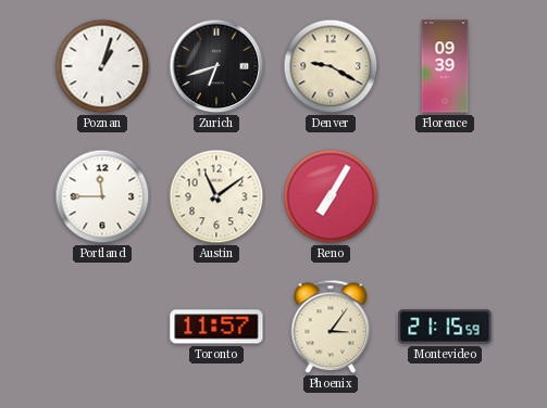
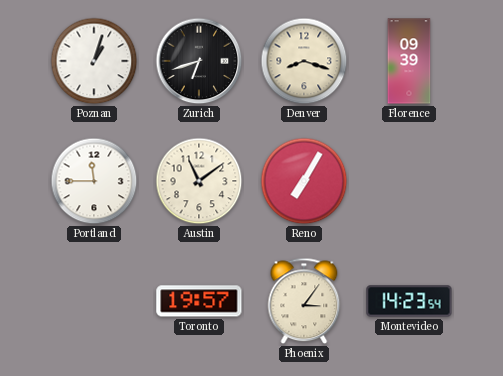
Denver: 9:20 -> 8:18
Toronto: 11:57 -> 19:57
Montevideo: 21:15 -> 14:23
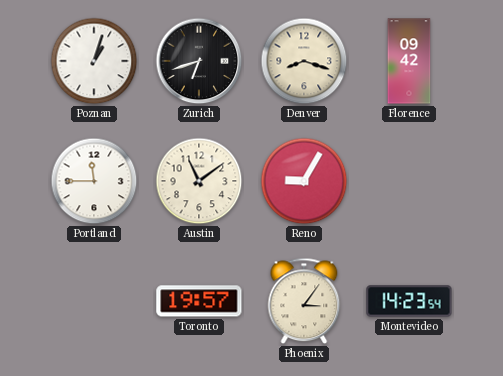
Florence: 09:39 -> 09:42
Reno: 7:05 -> 9:05
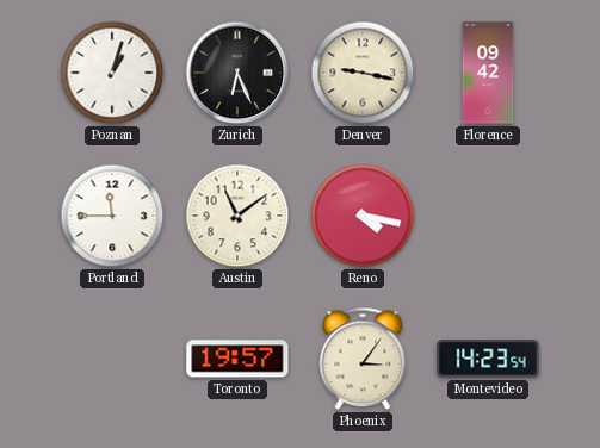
Zurich: 6:42 -> 6:26
Denver: 8:18 -> 9:17
Reno: 9:05 -> 4:17
